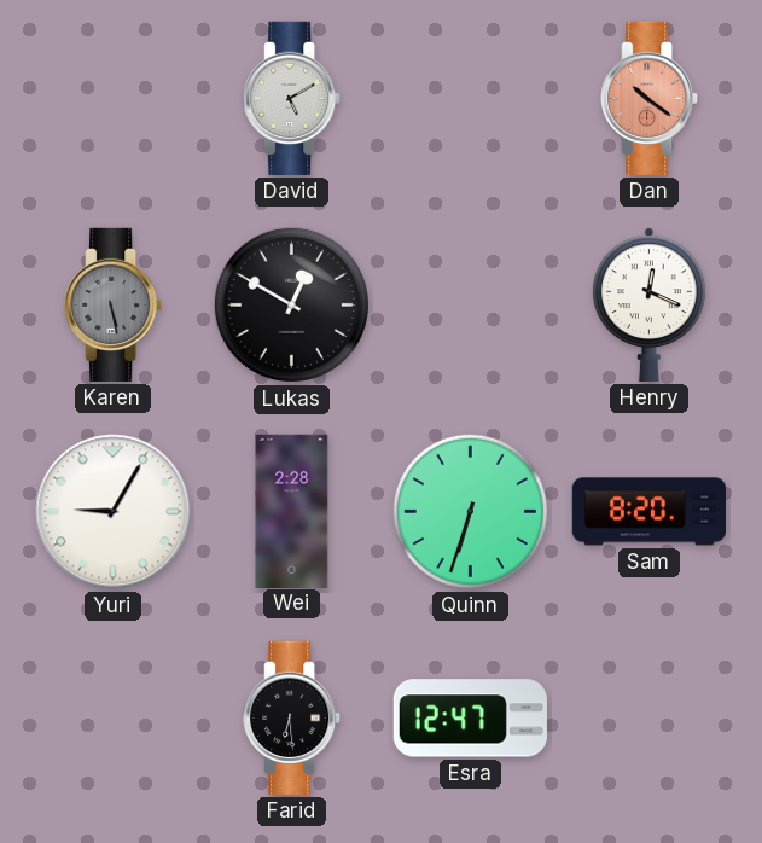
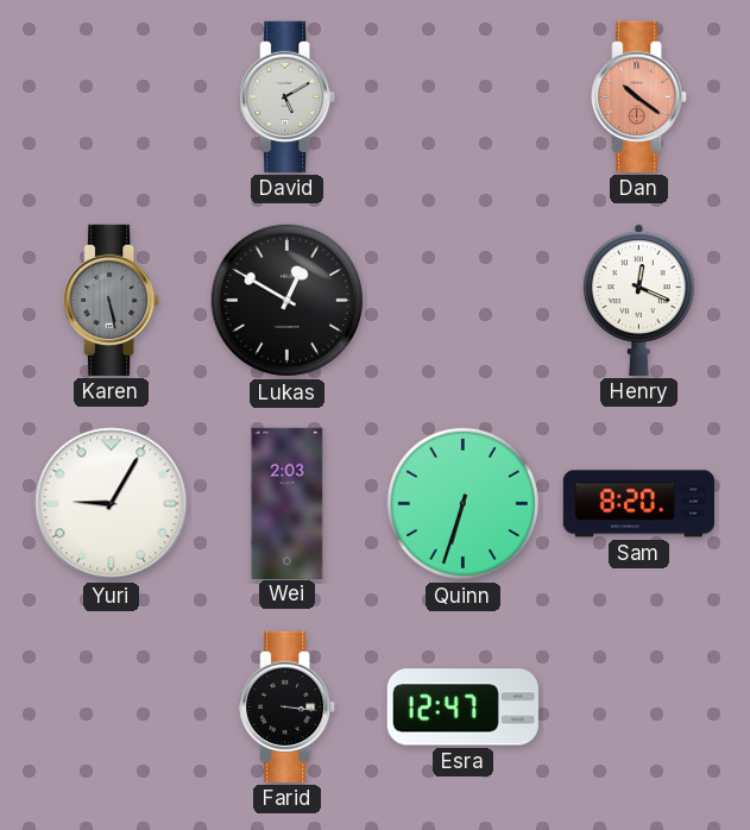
Wei: 2:28 -> 2:03
Farid: 6:29 -> 3:16
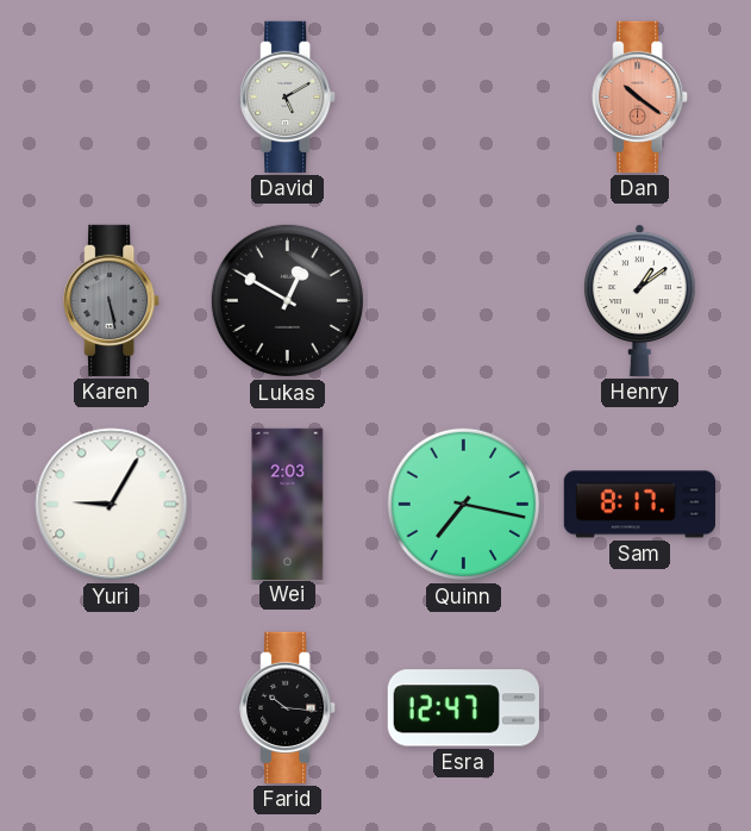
Henry: 12:19 -> 1:09
Quinn: 6:33 -> 7:17
Sam: 8:20 -> 8:17
Farid: 3:16 -> 10:16
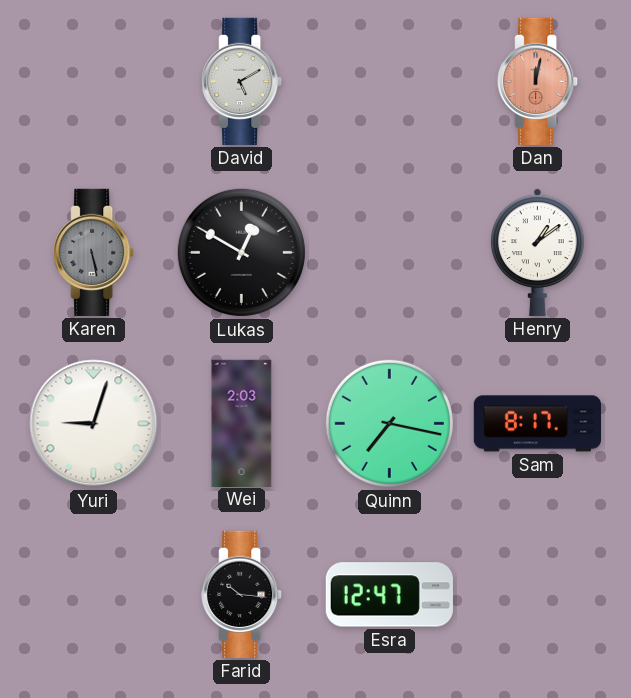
Dan: 10:21 -> 12:02
Yuri: 9:05 -> 9:03
